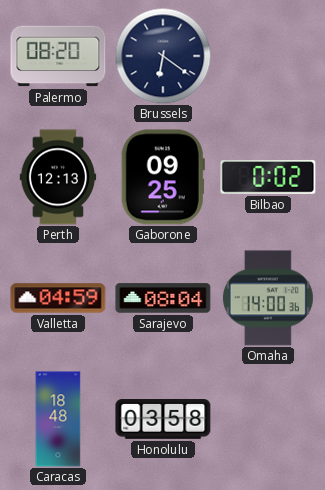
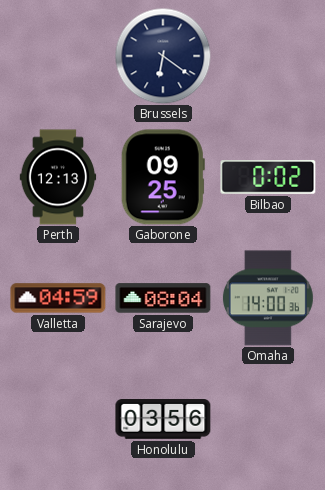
Palermo: 08:20 -> none
Caracas: 18:48 -> none
Honolulu: 03:58 -> 03:56
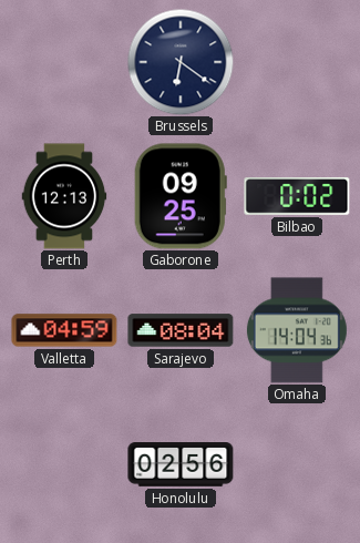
Omaha: 14:00 -> 14:04
Honolulu: 03:56 -> 02:56
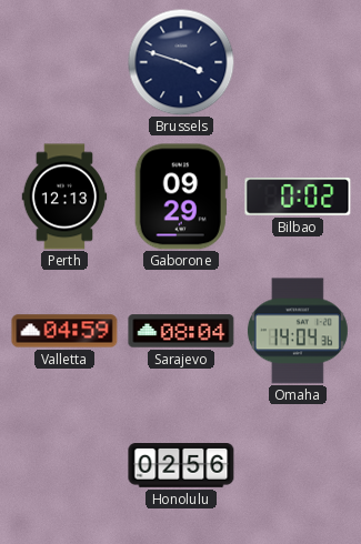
Brussels: 6:21 -> 3:48
Gaborone: 09:25 -> 09:29
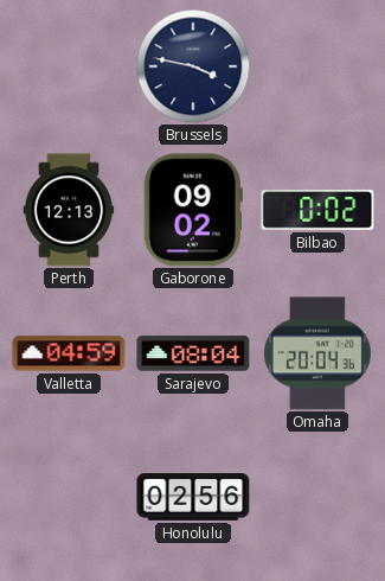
Brussels: 3:48 -> 3:47
Gaborone: 09:29 -> 09:02
Omaha: 14:04 -> 20:04
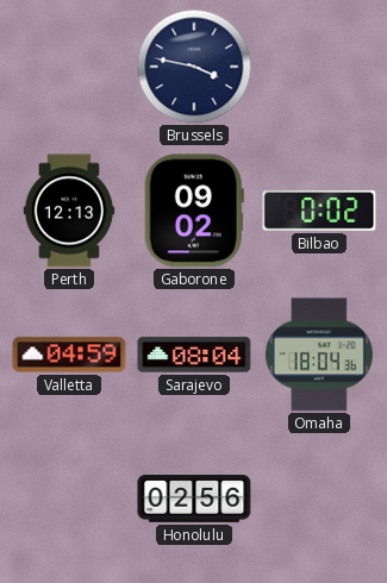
Omaha: 20:04 -> 18:04
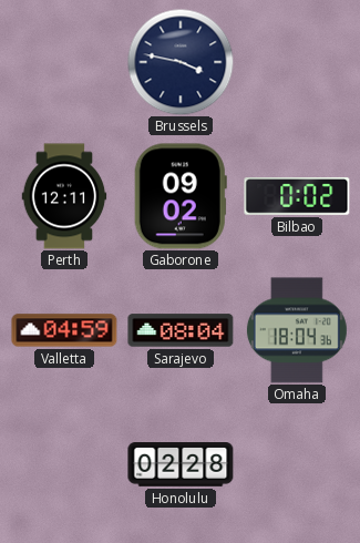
Perth: 12:13 -> 12:11
Honolulu: 02:56 -> 02:28
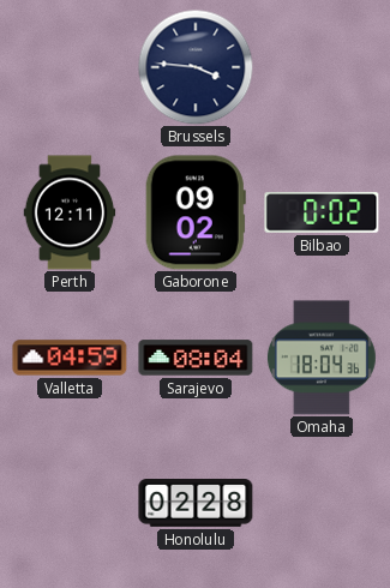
Brussels: 3:47 -> 3:46
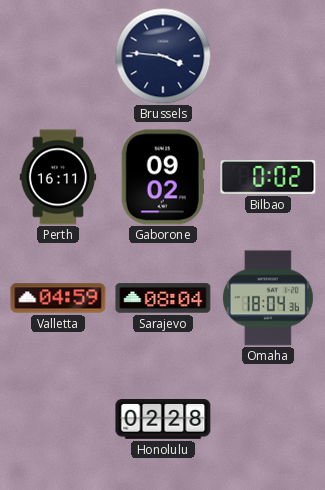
Perth: 12:11 -> 16:11
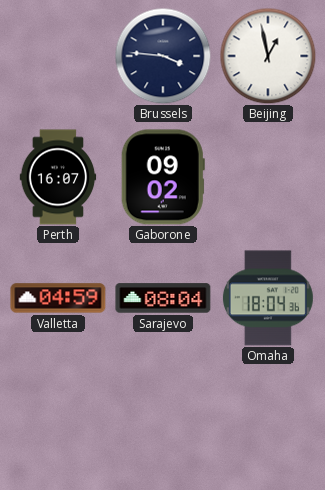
Beijing: none -> 12:58
Perth: 16:11 -> 16:07
Bilbao: 0:02 -> none
Honolulu: 02:28 -> none
